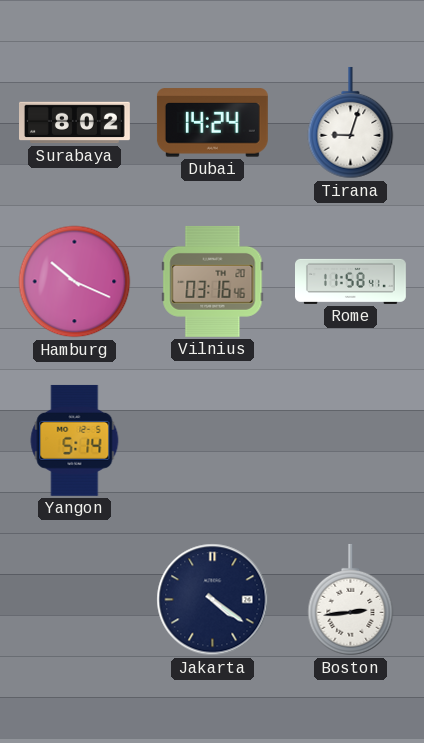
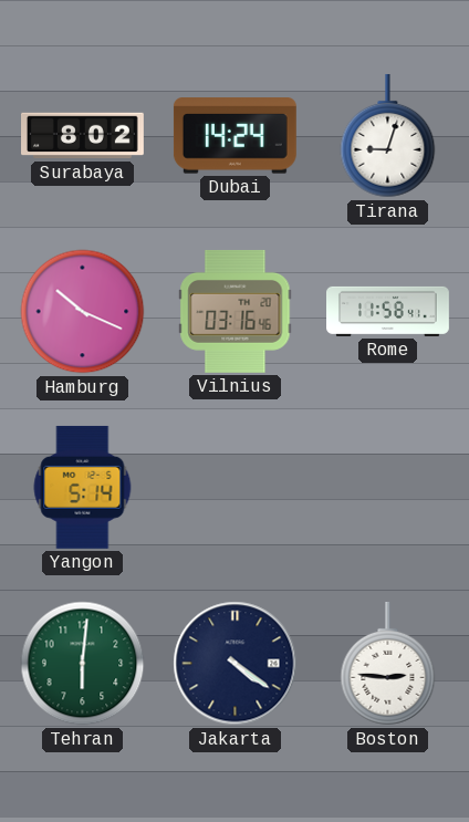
Tehran: none -> 6:01
Boston: 2:44 -> 2:46
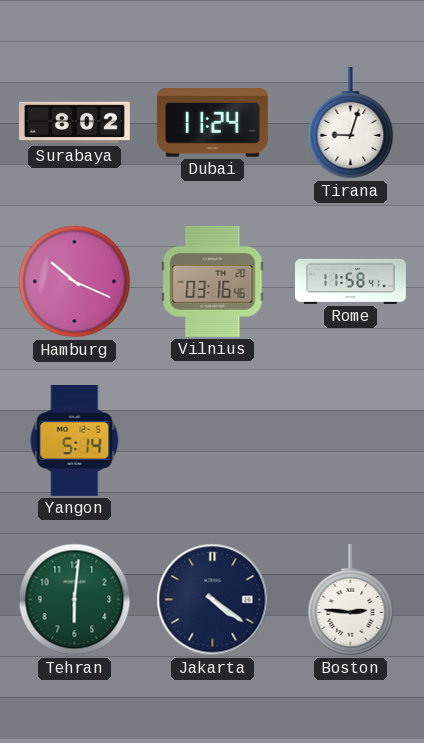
Dubai: 14:24 -> 11:24
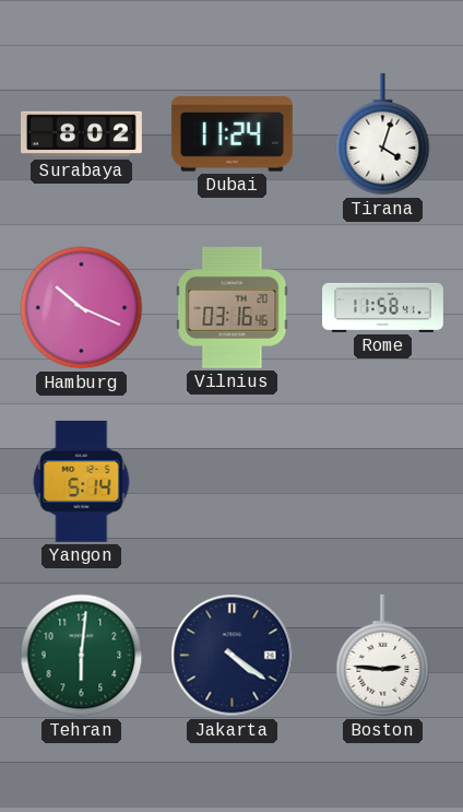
Tirana: 9:03 -> 4:03
